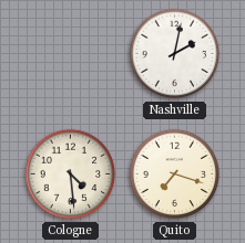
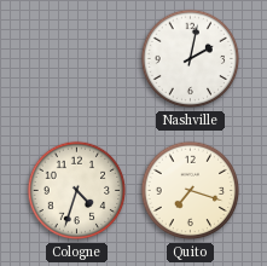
Cologne: 4:29 -> 4:33
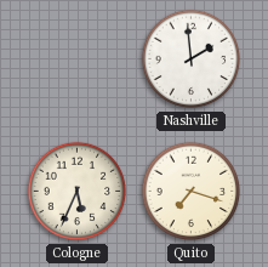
Nashville: 2:02 -> 1:59
Cologne: 4:33 -> 5:34
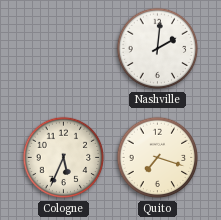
Nashville: 1:59 -> 2:01
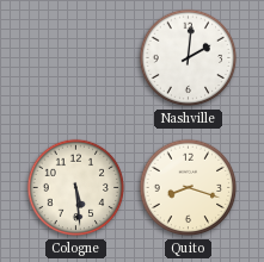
Cologne: 5:34 -> 5:29
Quito: 7:18 -> 8:18
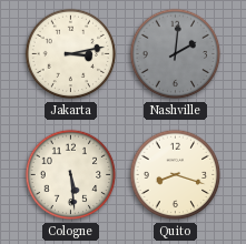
Jakarta: none -> 3:13
Nashville dial: white -> grey
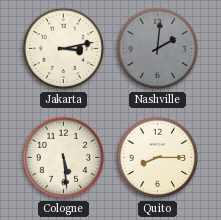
Quito: 8:18 -> 8:15
